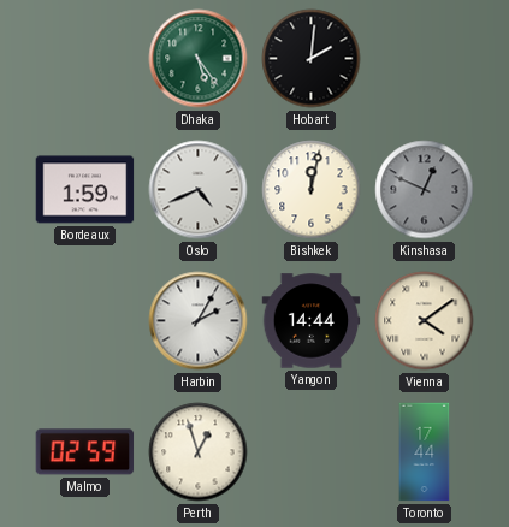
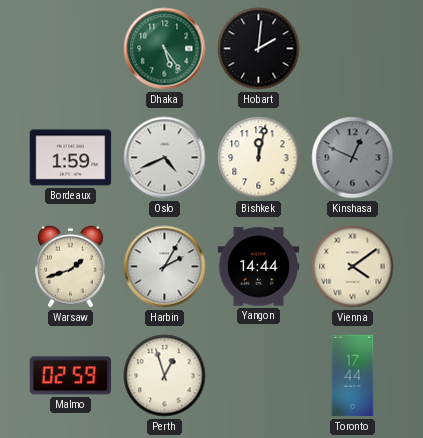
Warsaw: none -> 1:42
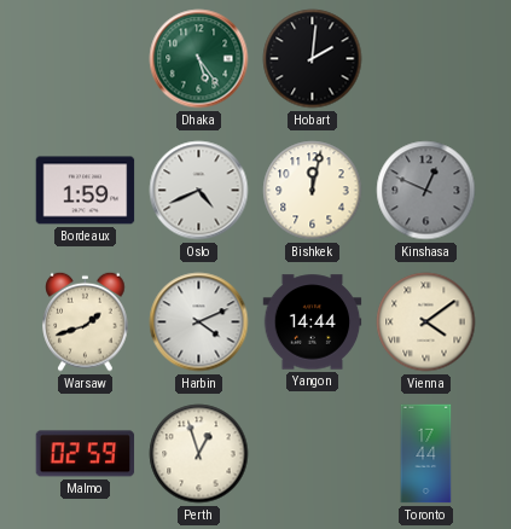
Harbin: 2:05 -> 4:11
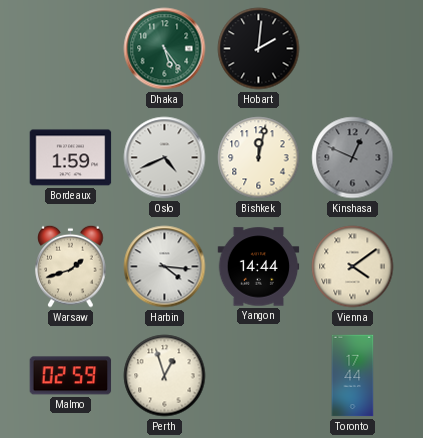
Harbin: 4:11 -> 4:16
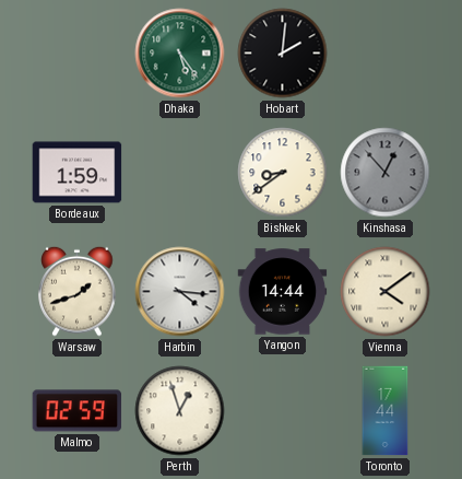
Oslo: 4:41 -> none
Bishkek: 12:02 -> 8:39
Kinshasa: 12:49 -> 12:53
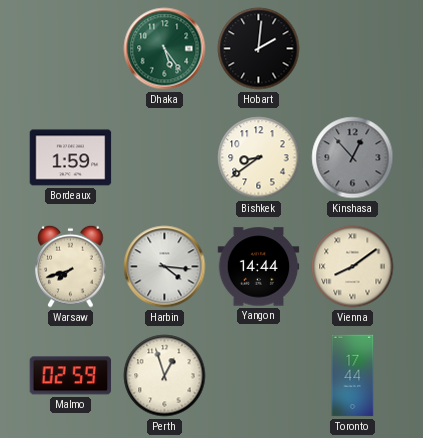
Warsaw: 1:42 -> 7:42
Vienna: 4:09 -> 8:09
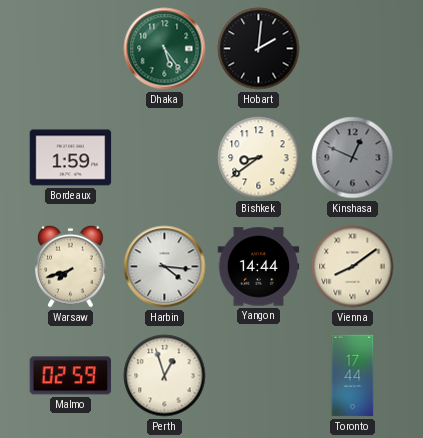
Kinshasa: 12:53 -> 12:49
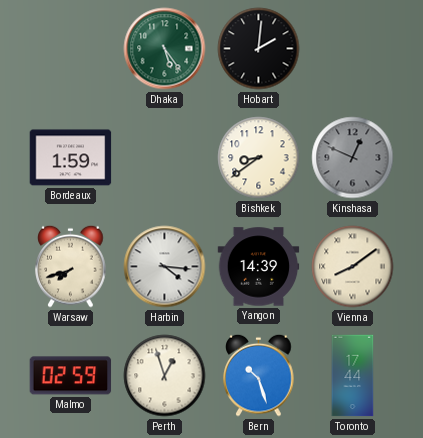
Yangon: 14:44 -> 14:39
Bern: none -> 10:27
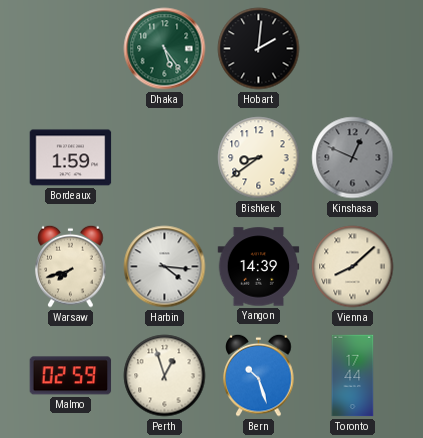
Vienna: 8:09 -> 8:08
